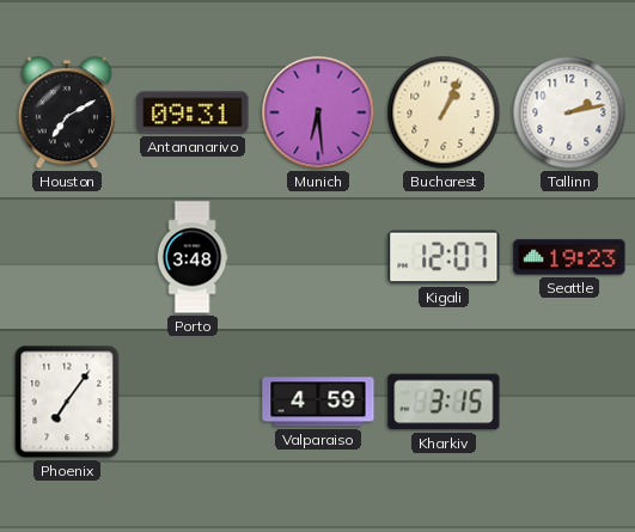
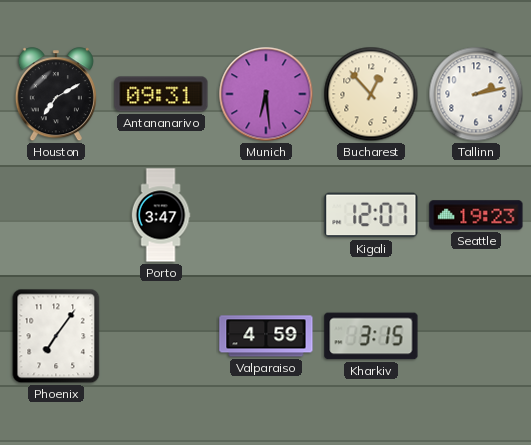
Bucharest: 1:04 -> 12:53
Porto: 3:48 -> 3:47
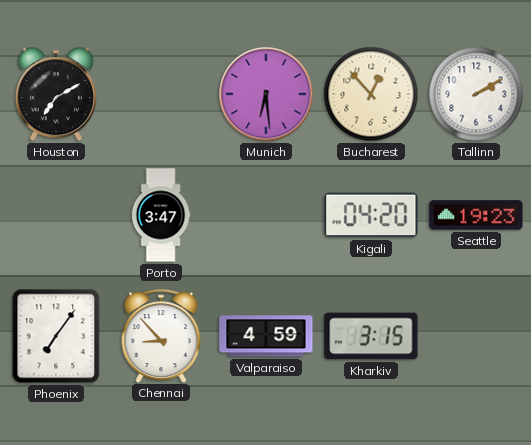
Antananarivo: 09:31 -> none
Tallinn: 2:13 -> 2:10
Kigali: 12:07 -> 04:20
Chennai: none -> 8:53
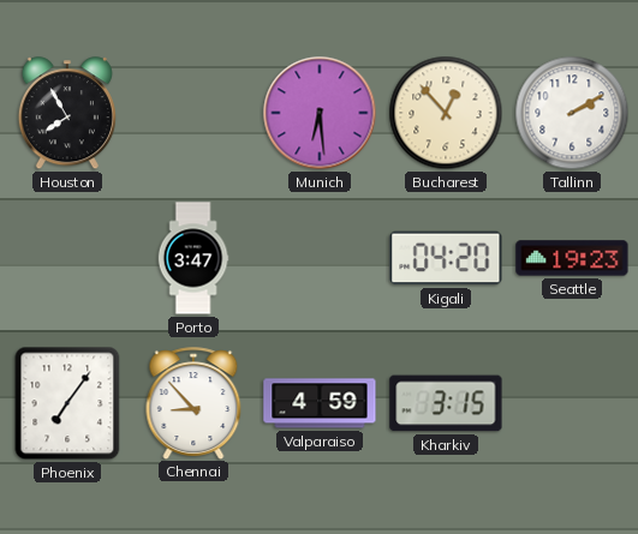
Houston: 7:10 -> 7:55
